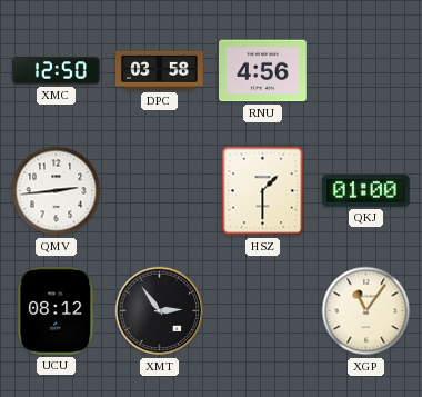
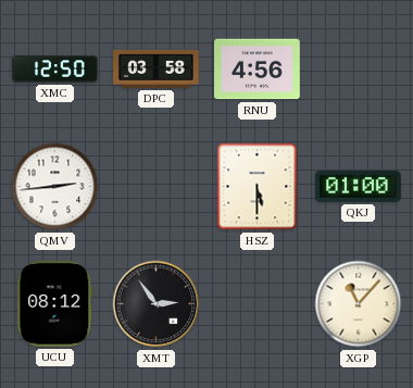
HSZ: 1:30 -> 5:30
XGP: 11:06 -> 11:07
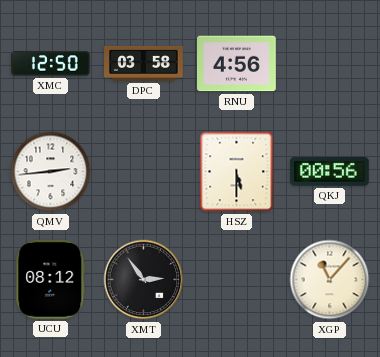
QKJ: 01:00 -> 00:56
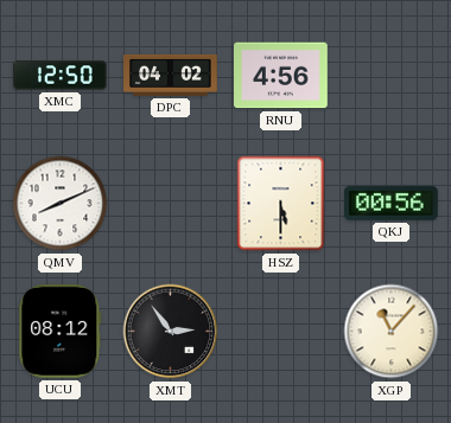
DPC: 03:58 -> 04:02
QMV: 2:44 -> 8:11
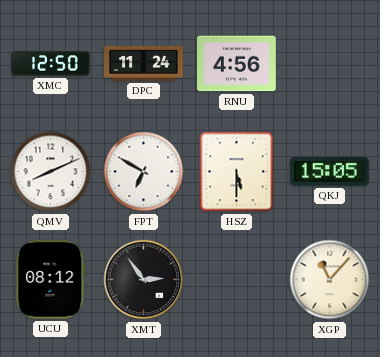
DPC: 04:02 -> 11:24
FPT: none -> 6:50
QKJ: 00:56 -> 15:05
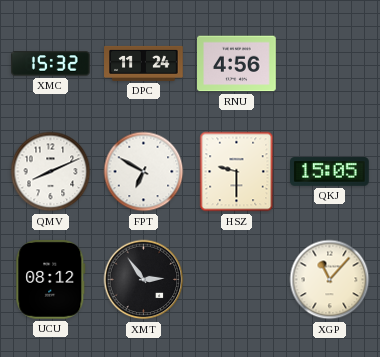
XMC: 12:50 -> 15:32
HSZ: 5:30 -> 9:30
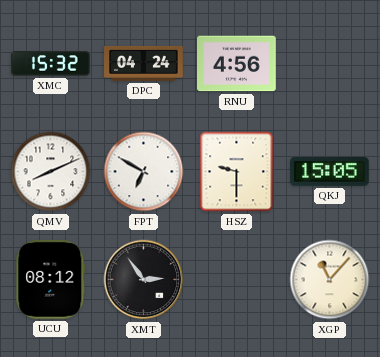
DPC: 11:24 -> 04:24
